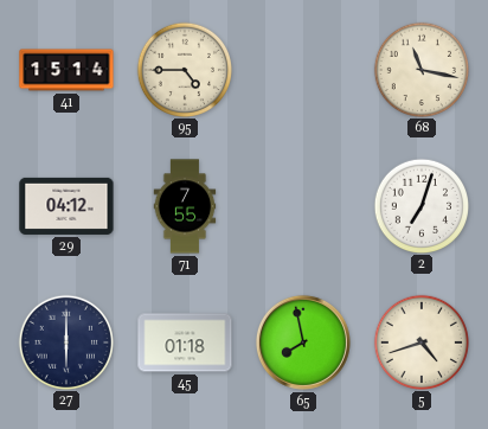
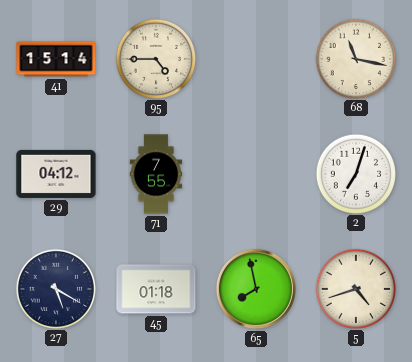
27: 6:00 -> 5:20
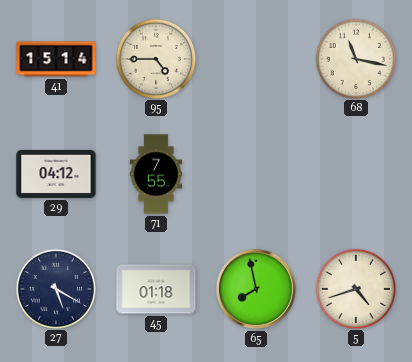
2: 7:03 -> none
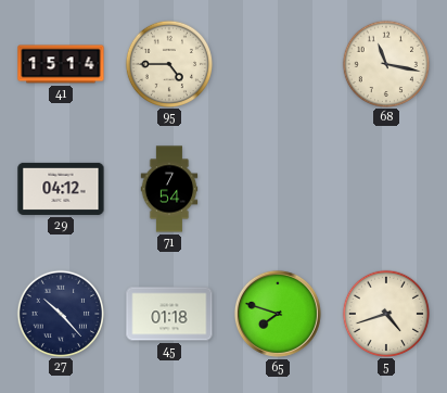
71: 7:55 -> 7:54
27: 5:20 -> 10:23
65: 7:58 -> 7:48
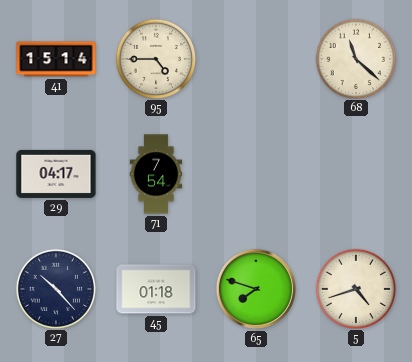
68: 11:17 -> 11:22
29: 04:12 -> 04:17
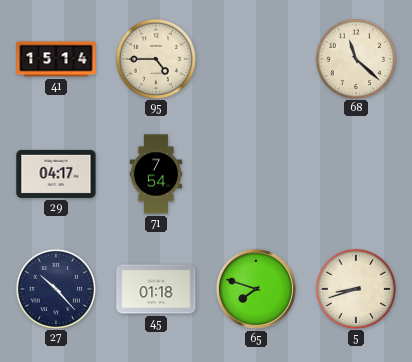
5: 4:42 -> 8:42
